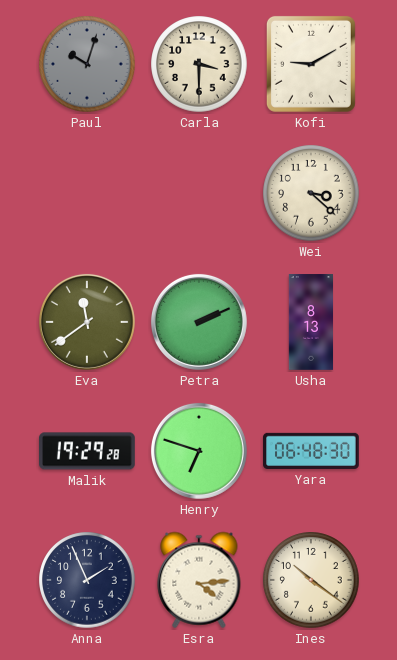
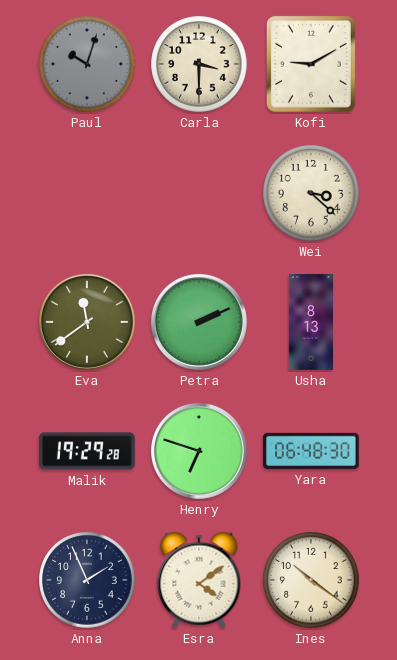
Esra: 4:14 -> 4:09
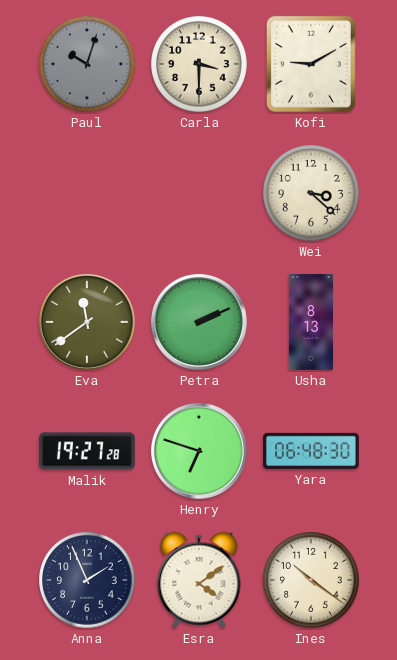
Malik: 19:29 -> 19:27
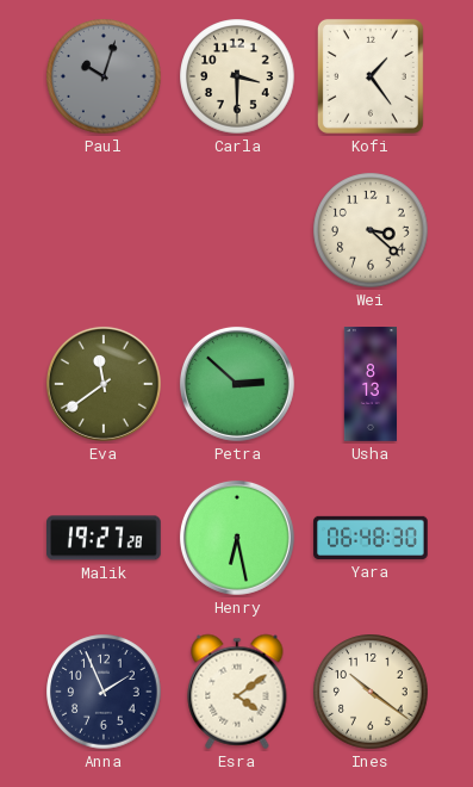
Kofi: 9:10 -> 1:24
Petra: 2:11 -> 2:52
Henry: 6:48 -> 6:28
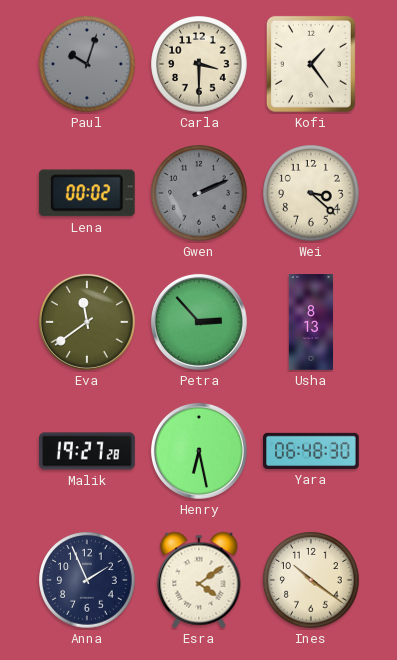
Lena: none -> 00:02
Gwen: none -> 2:11
Petra: 2:52 -> 2:53
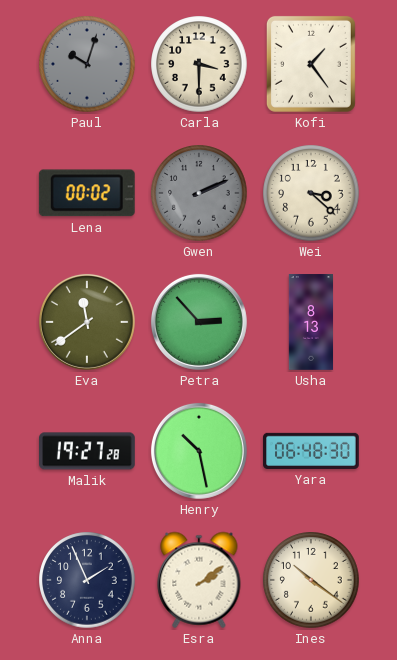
Henry: 6:28 -> 10:28
Esra: 4:09 -> 2:09
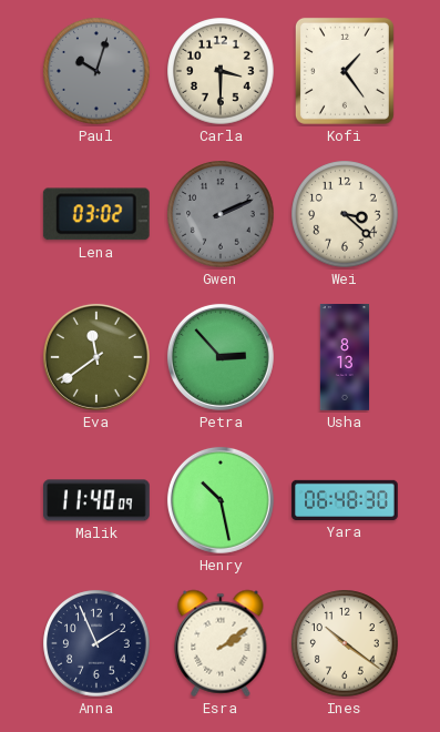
Lena: 00:02 -> 03:02
Malik: 19:27 -> 11:40
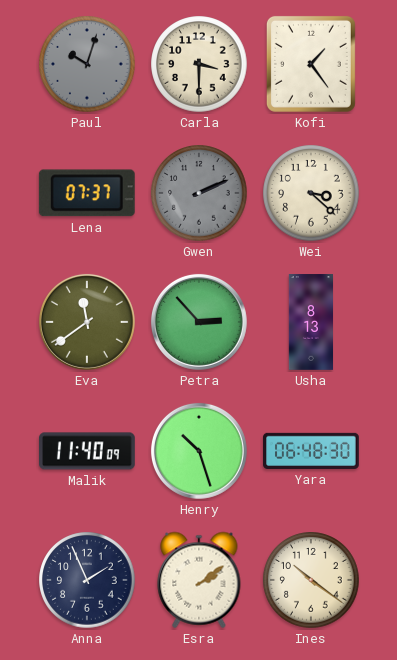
Lena: 03:02 -> 07:37
Henry: 10:28 -> 10:27
